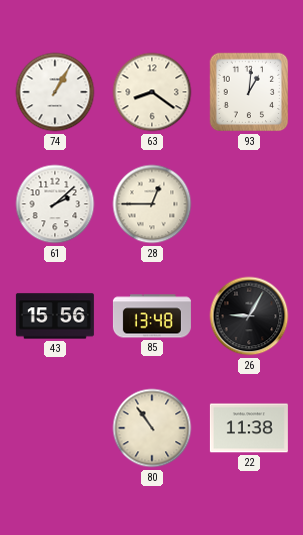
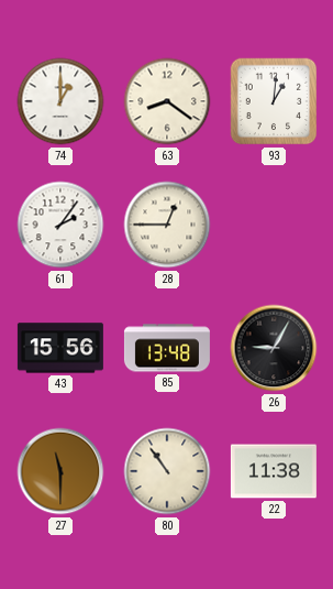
74: 1:05 -> 1:00
61: 2:08 -> 2:06
27: none -> 11:30
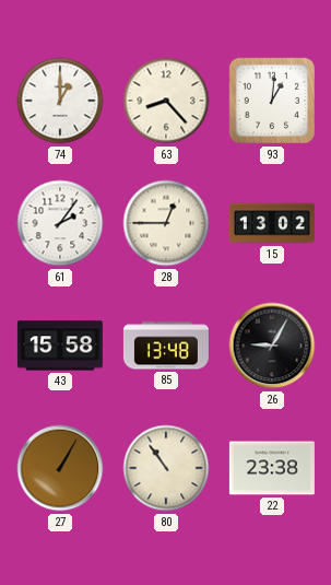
63: 8:21 -> 8:23
15: none -> 13:02
43: 15:56 -> 15:58
27: 11:30 -> 1:05
22: 11:38 -> 23:38
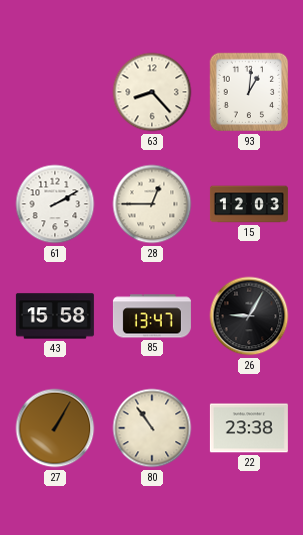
74: 1:00 -> none
61: 2:06 -> 2:10
15: 13:02 -> 12:03
85: 13:48 -> 13:47
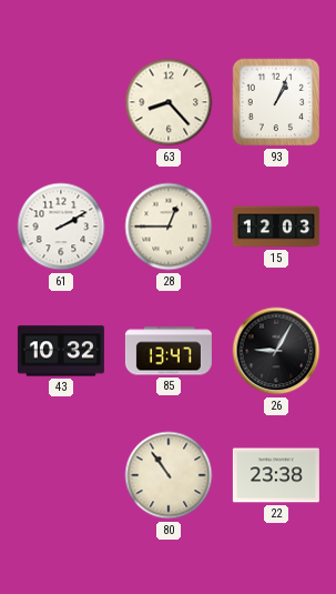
93: 1:01 -> 1:04
43: 15:58 -> 10:32
27: 1:05 -> none
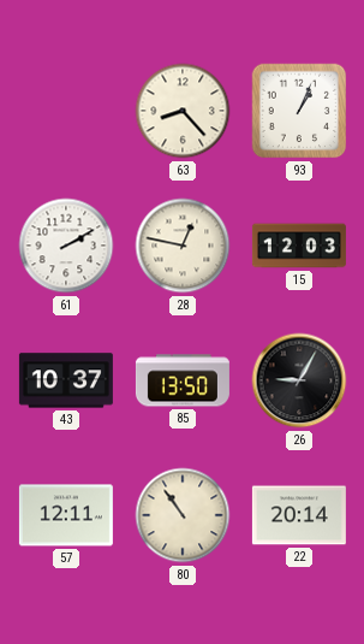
28: 12:45 -> 12:47
43: 10:32 -> 10:37
85: 13:47 -> 13:50
57: none -> 12:11
22: 23:38 -> 20:14
